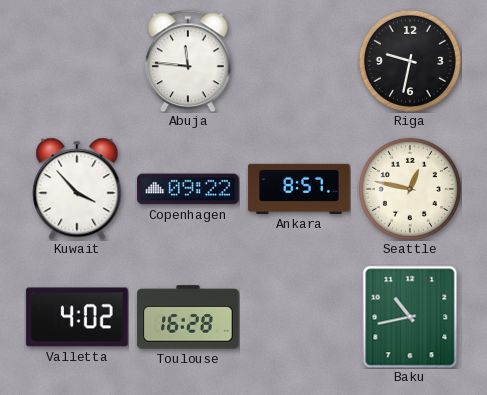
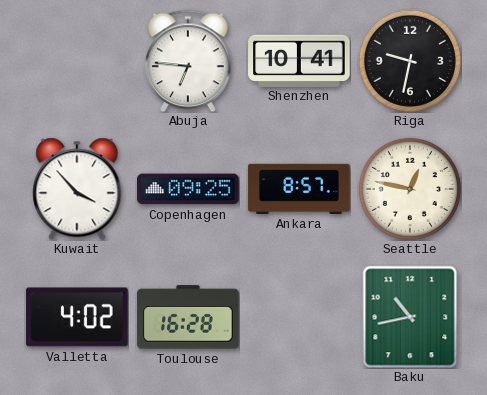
Abuja: 11:46 -> 6:46
Shenzhen: none -> 10:41
Copenhagen: 09:22 -> 09:25
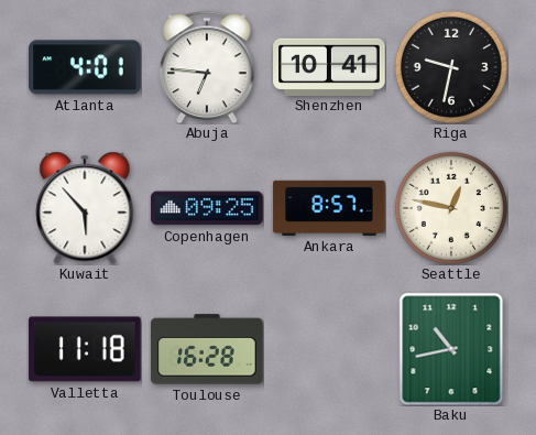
Atlanta: none -> 4:01
Kuwait: 3:53 -> 5:53
Valletta: 4:02 -> 11:18
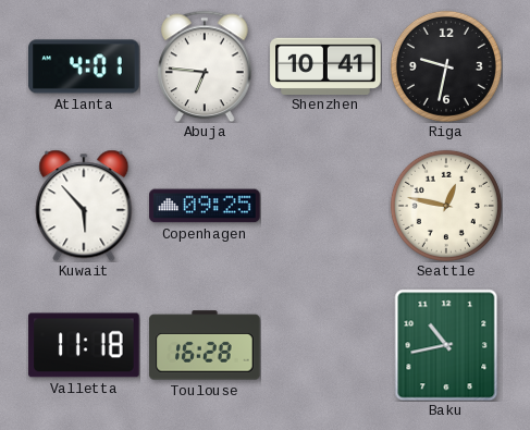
Ankara: 8:57 -> none
